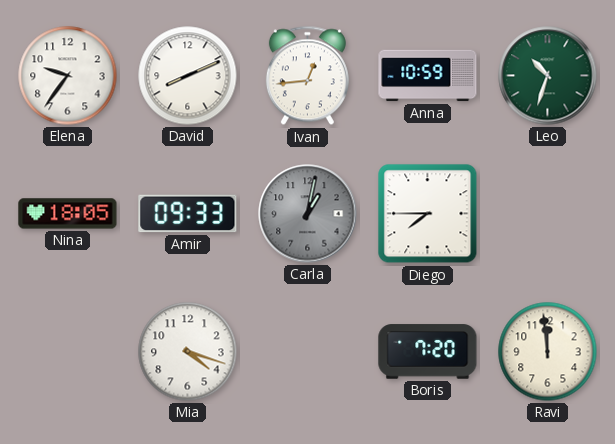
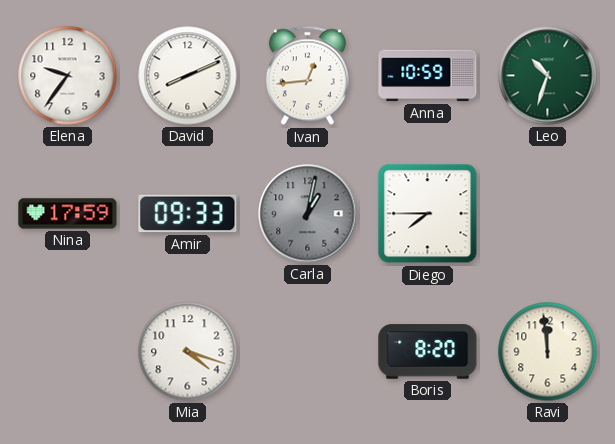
Nina: 18:05 -> 17:59
Boris: 7:20 -> 8:20
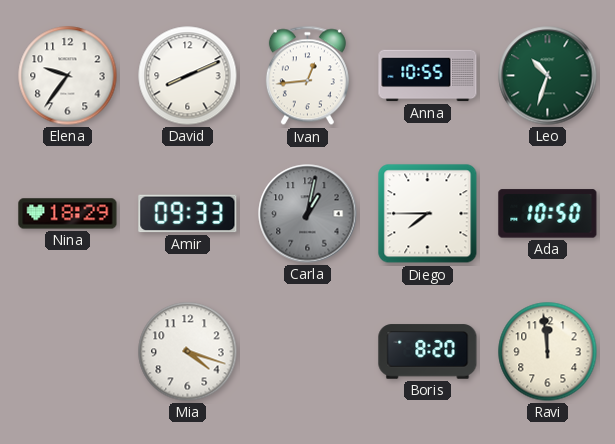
Anna: 10:59 -> 10:55
Nina: 17:59 -> 18:29
Ada: none -> 10:50
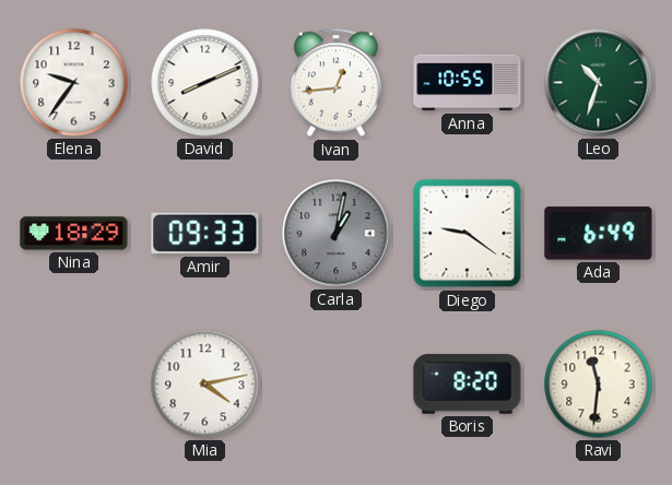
Diego: 7:45 -> 9:21
Ada: 10:50 -> 6:49
Mia: 4:18 -> 4:13
Ravi: 11:59 -> 11:31
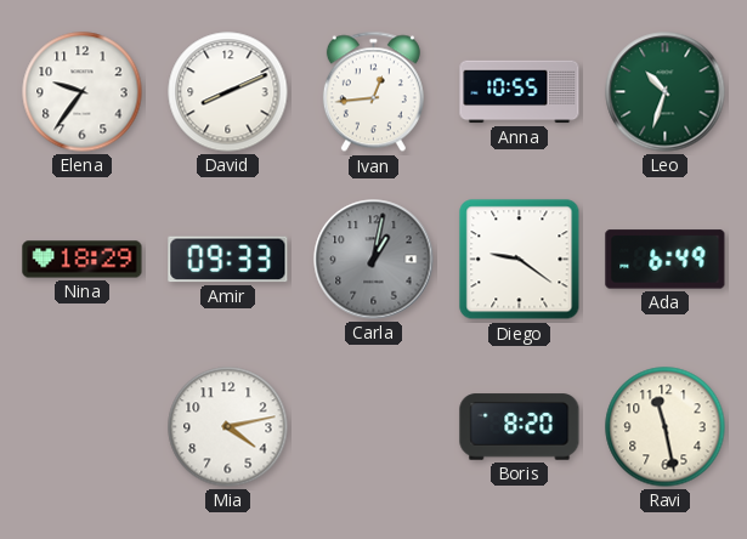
Ravi: 11:31 -> 11:28
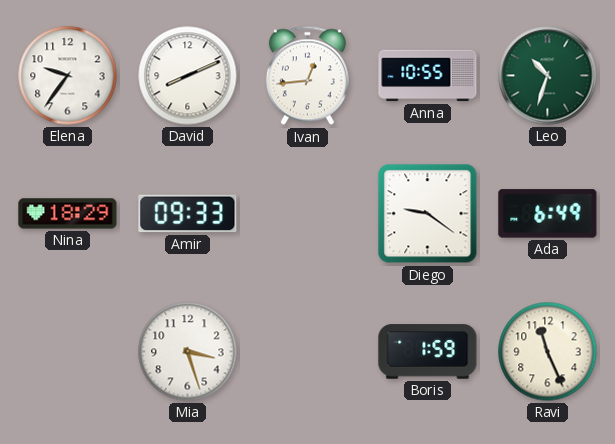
Carla: 1:02 -> none
Mia: 4:13 -> 3:27
Boris: 8:20 -> 1:59
Ravi: 11:28 -> 11:26
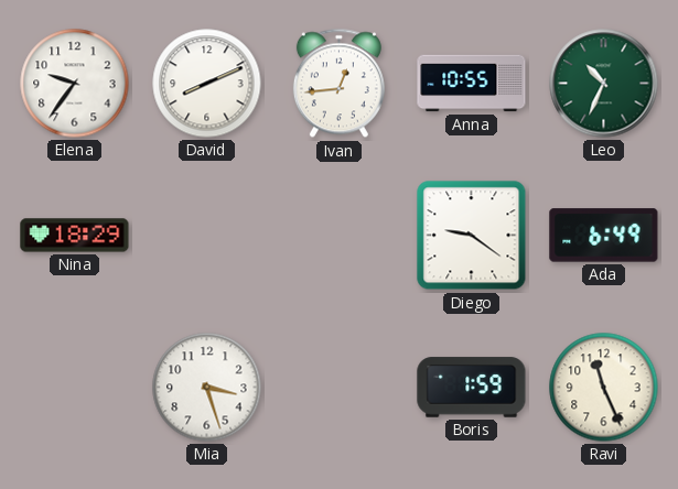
Leo: 10:33 -> 10:34
Amir: 09:33 -> none
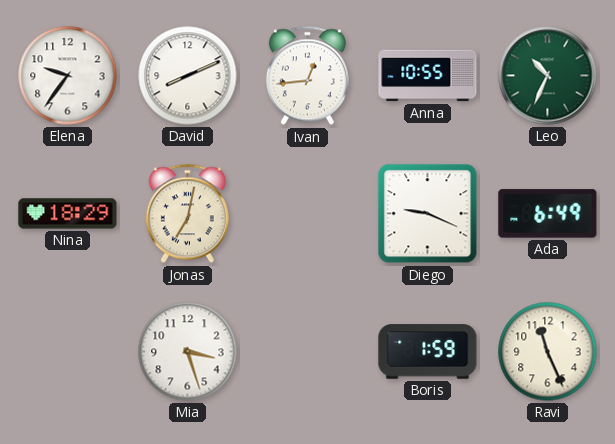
Jonas: none -> 7:02
Diego: 9:21 -> 9:19
